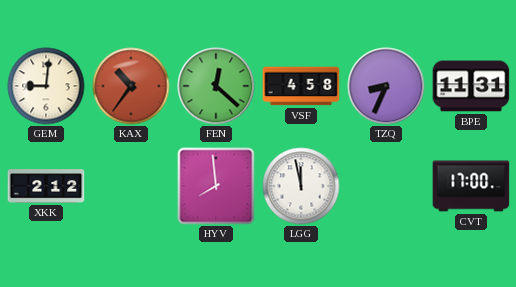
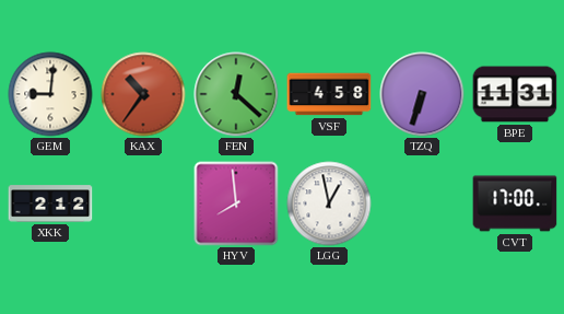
TZQ: 8:34 -> 6:33
LGG: 11:58 -> 12:58
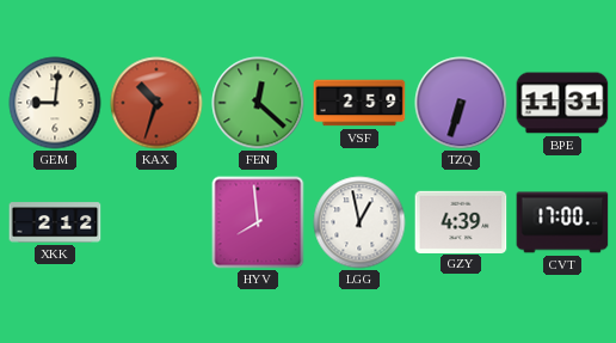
KAX: 10:36 -> 10:33
VSF: 4:58 -> 2:59
GZY: none -> 4:39
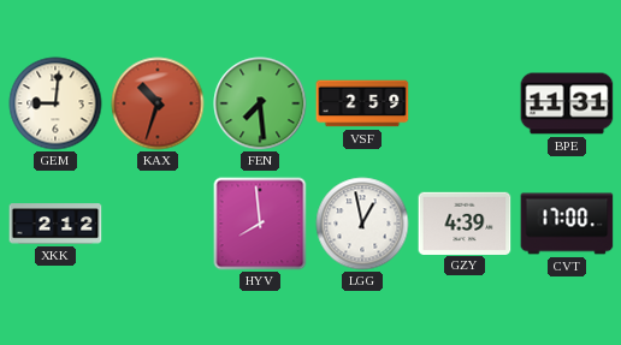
FEN: 12:22 -> 7:29
TZQ: 6:33 -> none
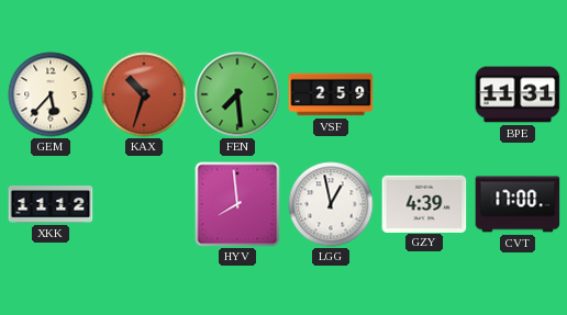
GEM: 9:01 -> 5:37
XKK: 2:12 -> 11:12
